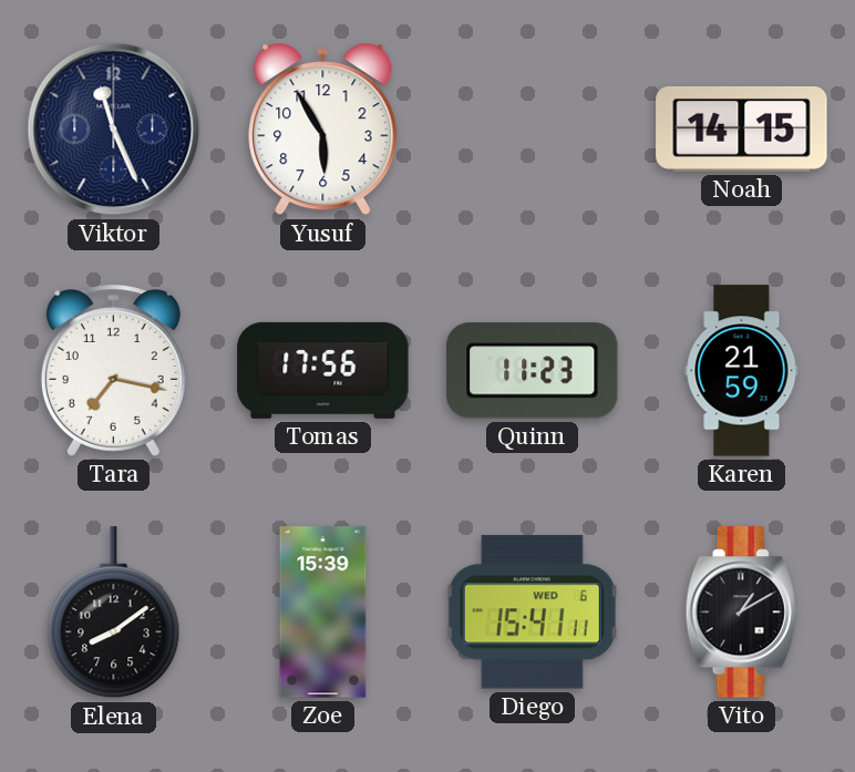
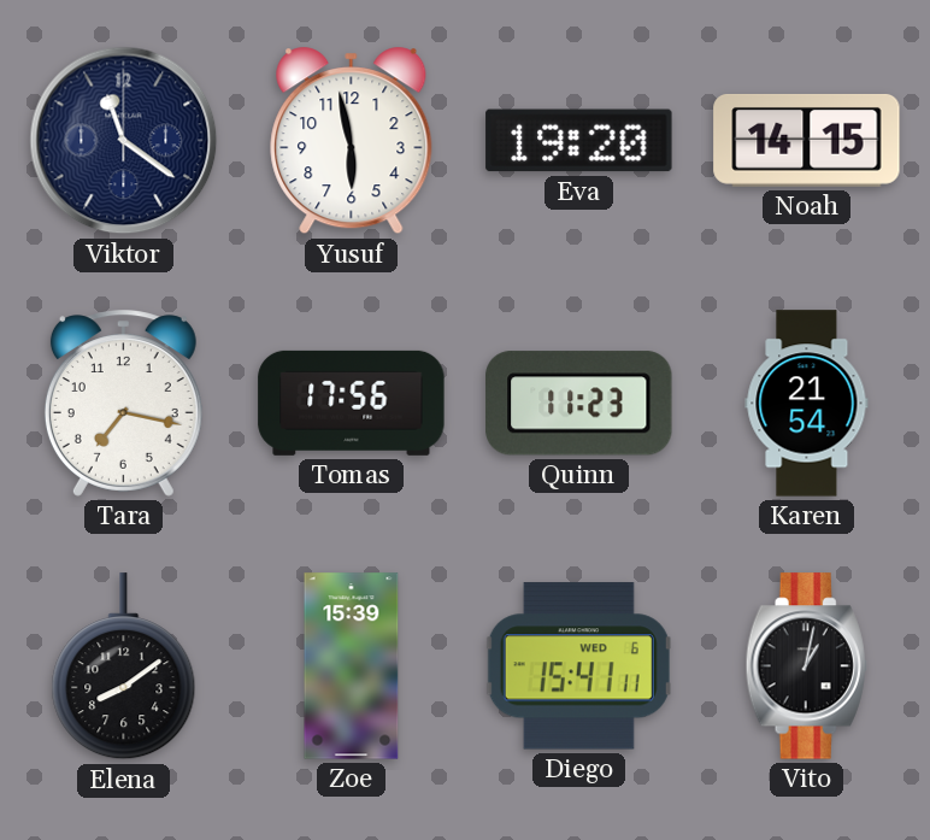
Viktor: 11:26 -> 11:21
Yusuf: 5:55 -> 5:58
Eva: none -> 19:20
Karen: 21:59 -> 21:54
Vito: 1:10 -> 1:02
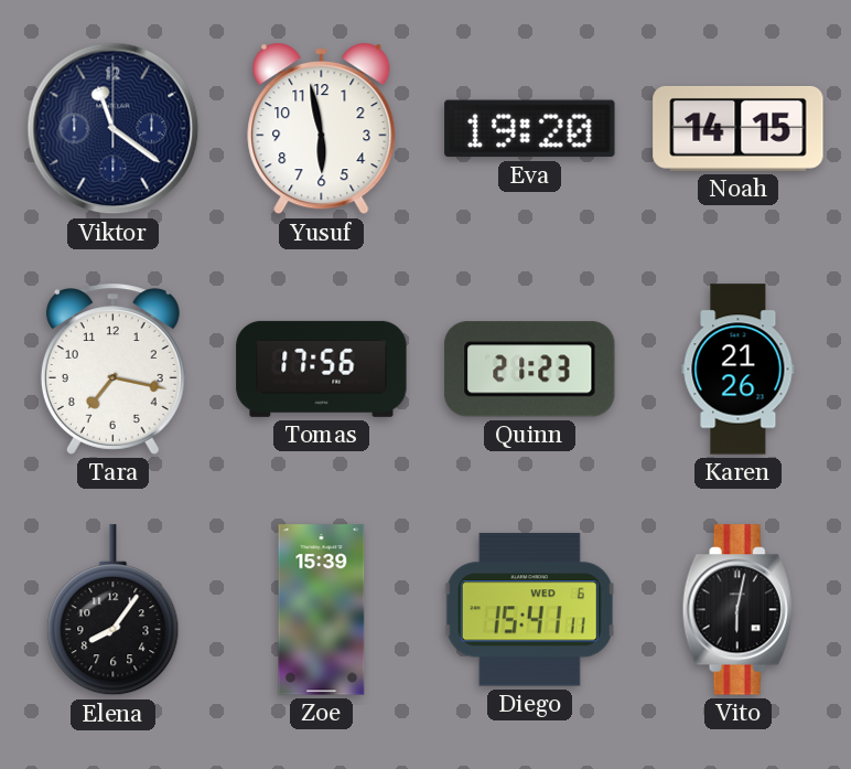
Quinn: 11:23 -> 21:23
Karen: 21:54 -> 21:26
Elena: 8:09 -> 8:06
Vito: 1:02 -> 6:02
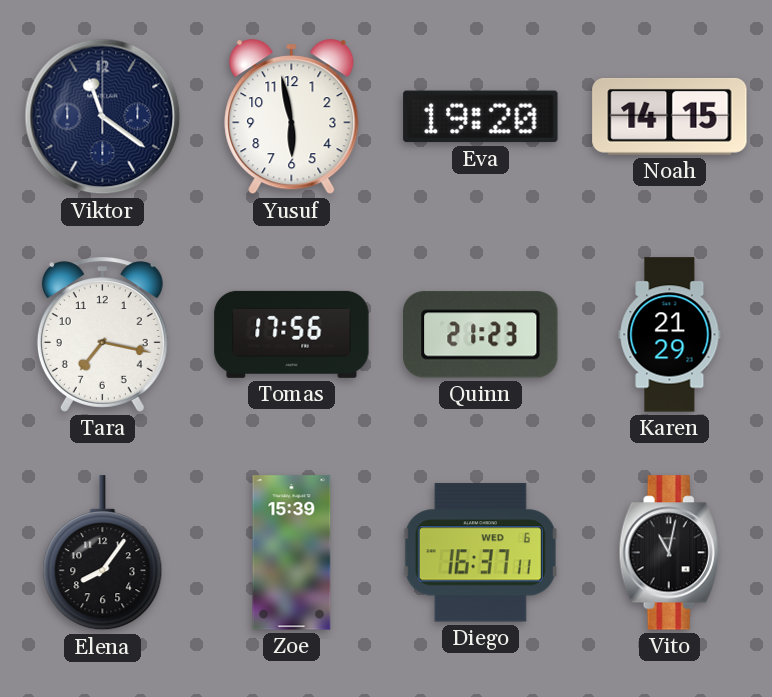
Karen: 21:26 -> 21:29
Diego: 15:41 -> 16:37
Vito: 6:02 -> 11:02
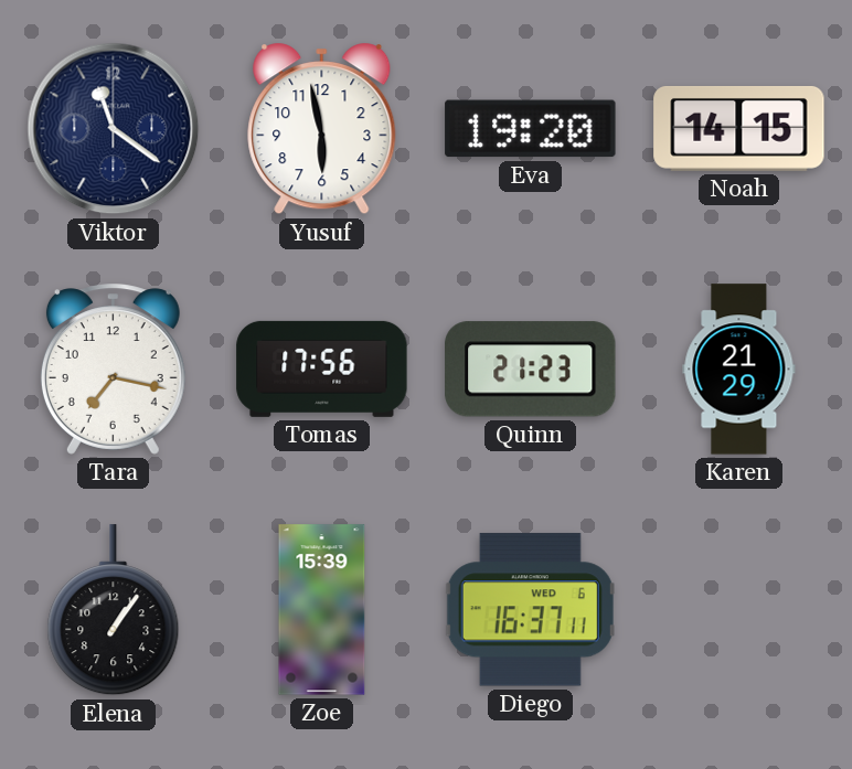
Elena: 8:06 -> 1:06
Vito: 11:02 -> none
